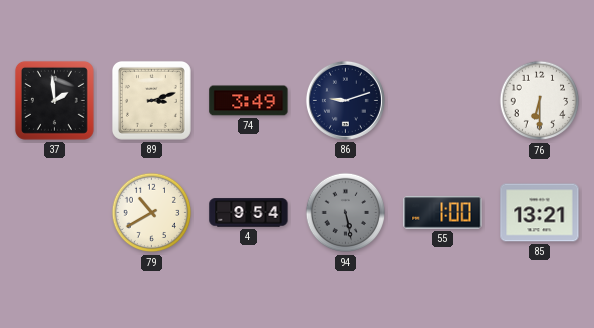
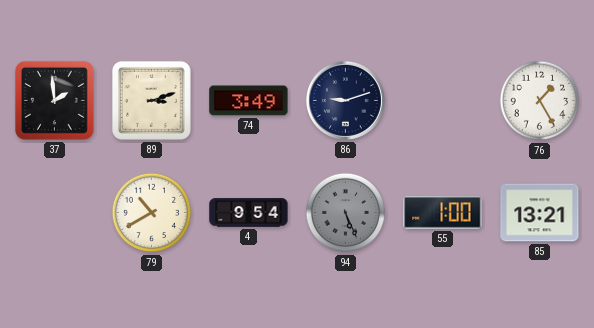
76: 6:30 -> 1:25
94: 5:28 -> 5:26
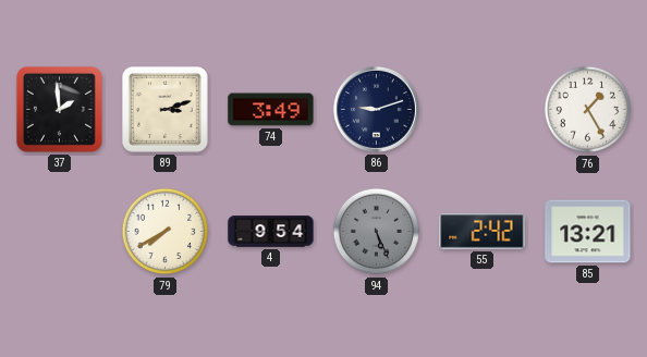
79: 10:40 -> 7:40
55: 1:00 -> 2:42
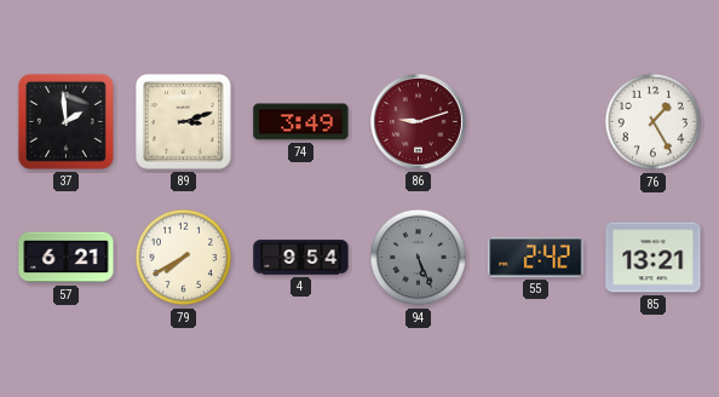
86 dial: navy -> burgundy
57: none -> 6:21
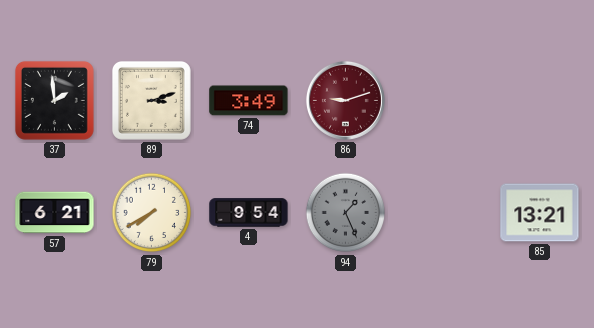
76: 1:25 -> none
94: 5:26 -> 1:26
55: 2:42 -> none
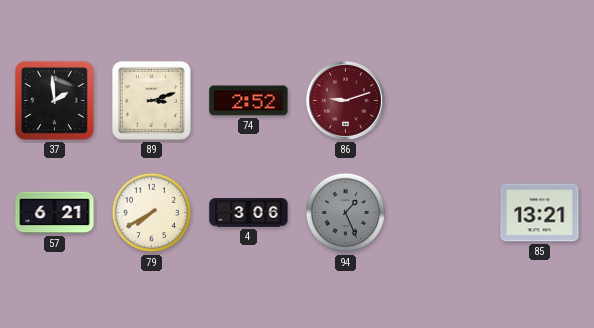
74: 3:49 -> 2:52
4: 9:54 -> 3:06
